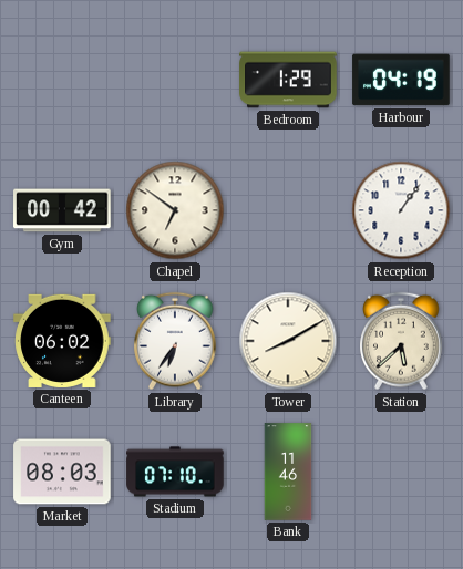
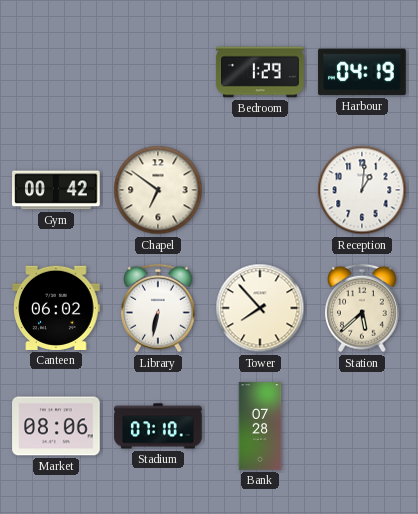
Reception: 1:06 -> 1:01
Library: 6:36 -> 6:32
Tower: 8:10 -> 7:53
Market: 08:03 -> 08:06
Bank: 11:46 -> 07:28
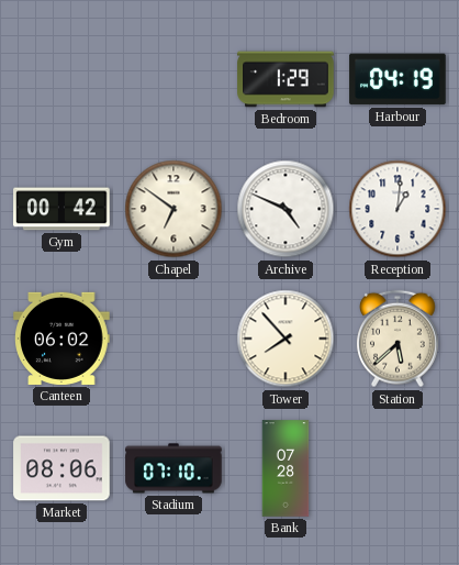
Archive: none -> 4:49
Library: 6:32 -> none
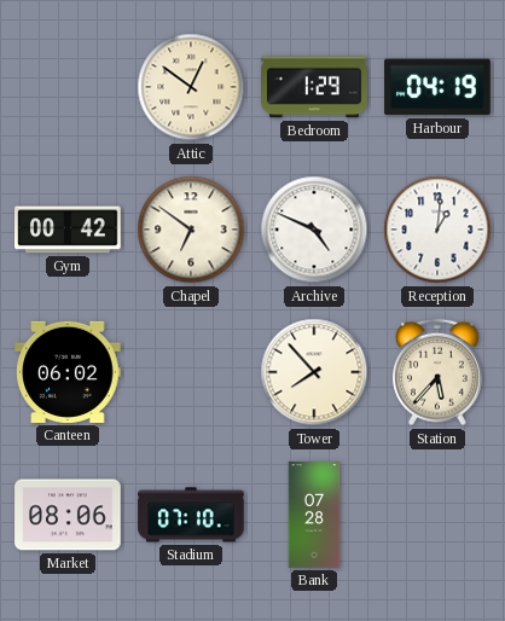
Attic: none -> 12:51
Station: 5:38 -> 5:37
